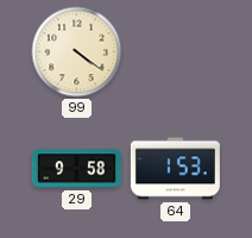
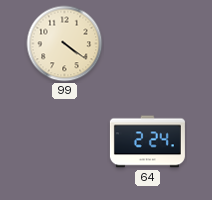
29: 9:58 -> none
64: 1:53 -> 2:24
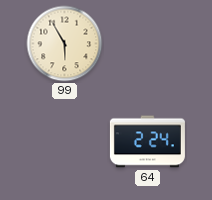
99: 4:21 -> 5:55
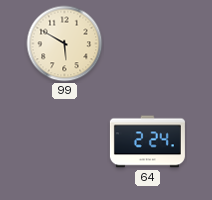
99: 5:55 -> 5:50
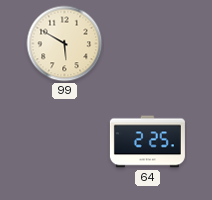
64: 2:24 -> 2:25
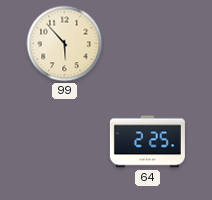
99: 5:50 -> 5:53
